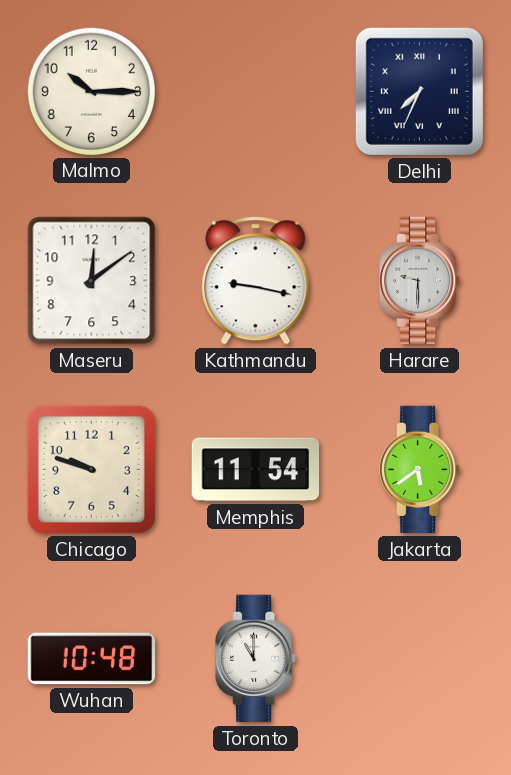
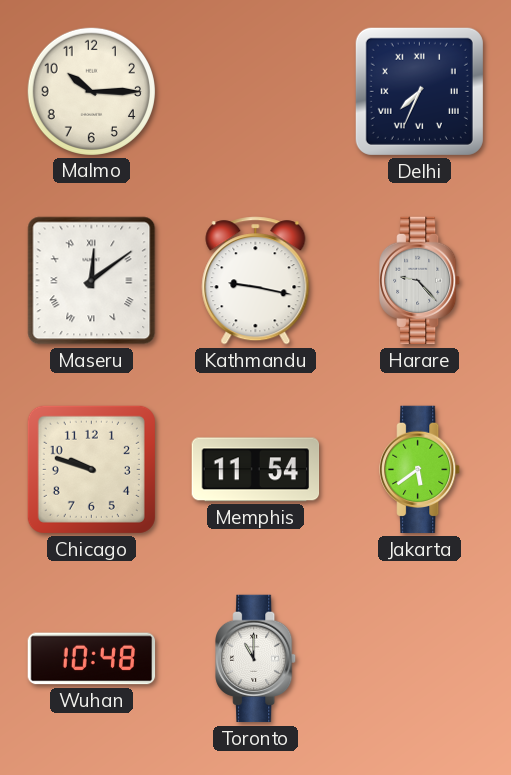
Maseru numerals: Arabic -> Roman
Harare: 9:30 -> 9:23
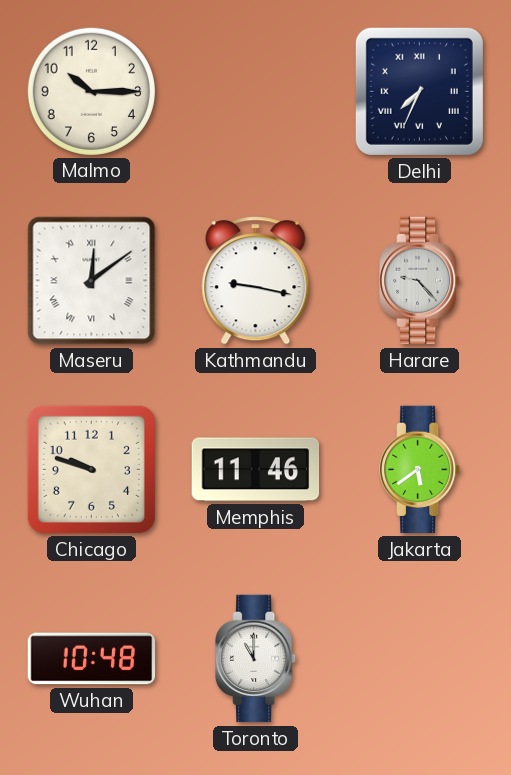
Memphis: 11:54 -> 11:46
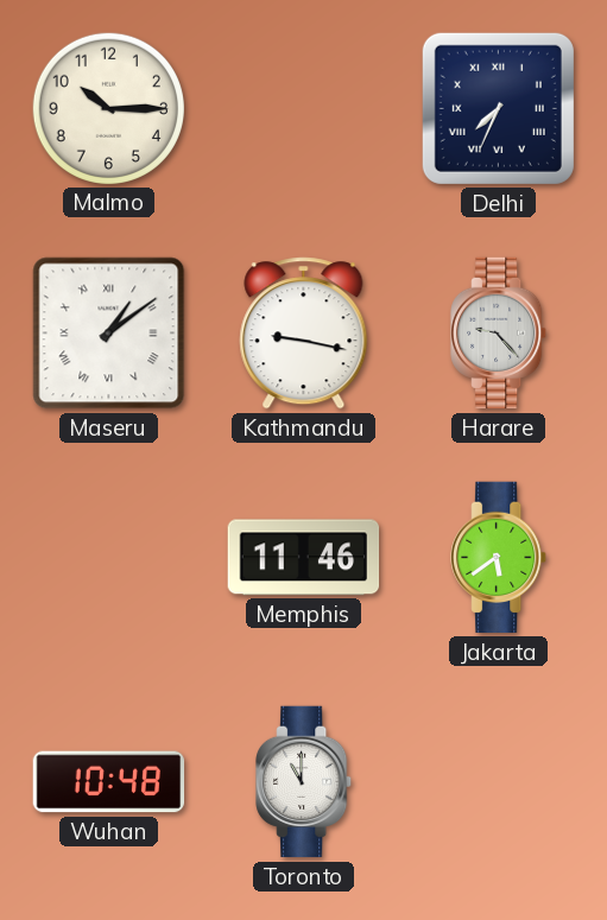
Maseru: 12:09 -> 1:09
Chicago: 9:48 -> none
